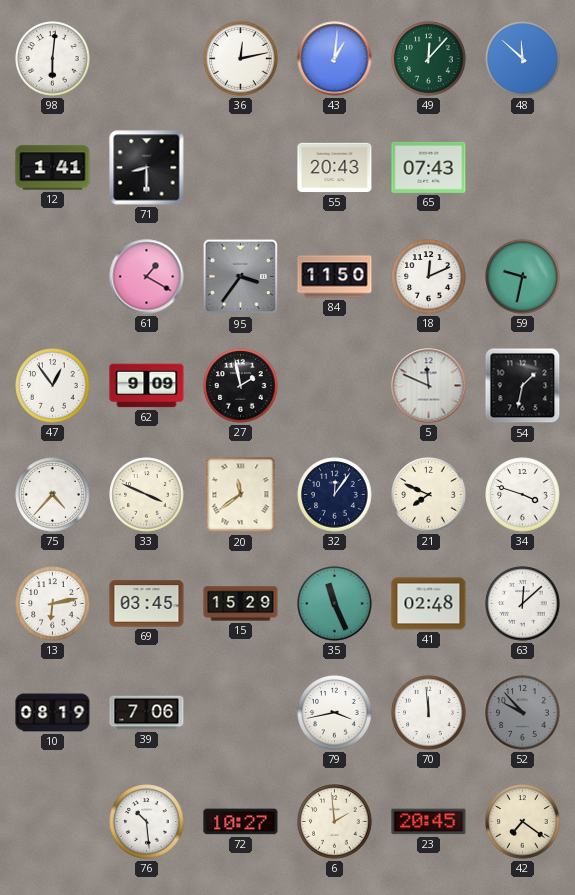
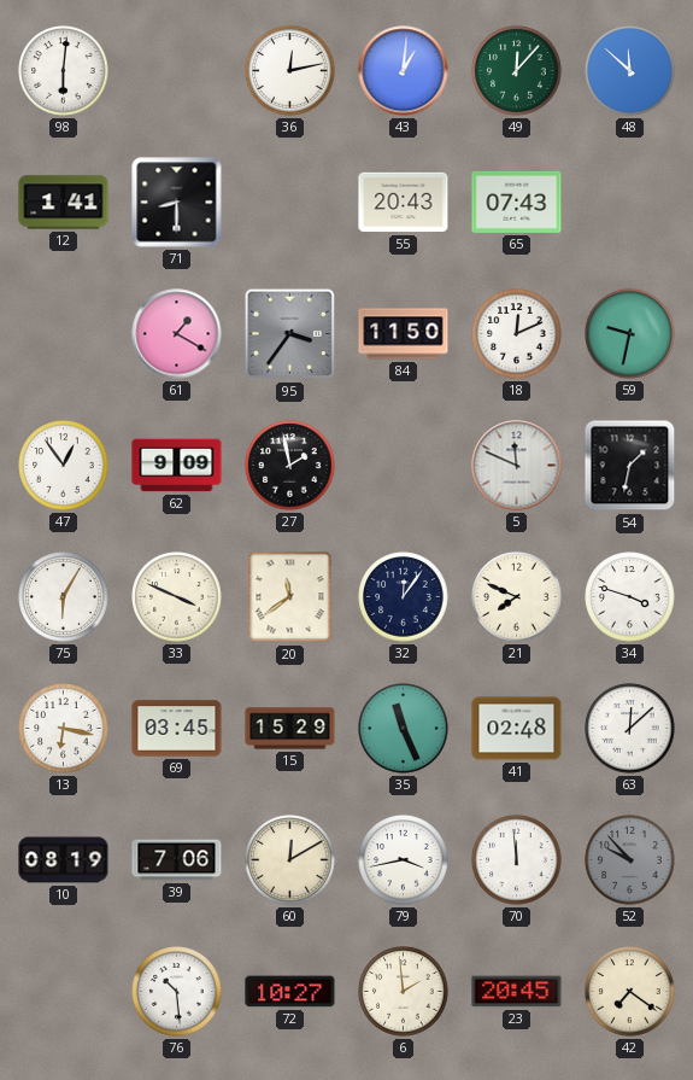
75: 4:37 -> 6:05
13: 6:13 -> 6:17
60: none -> 12:10
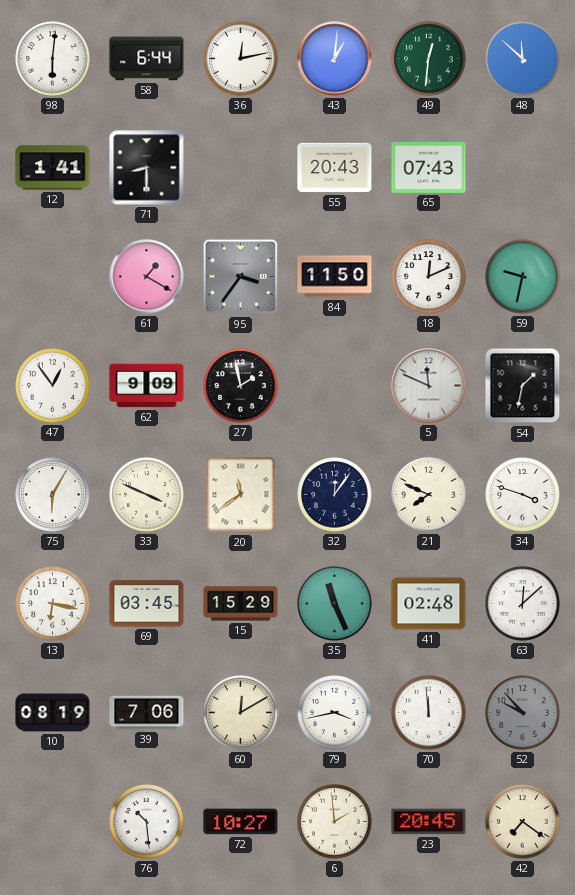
58: none -> 6:44
49: 12:07 -> 12:31
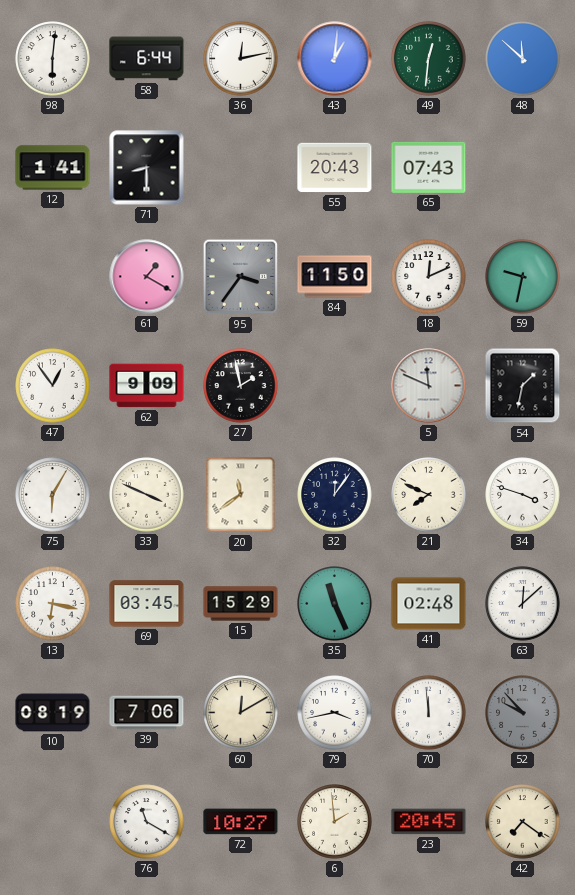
76: 10:29 -> 11:20
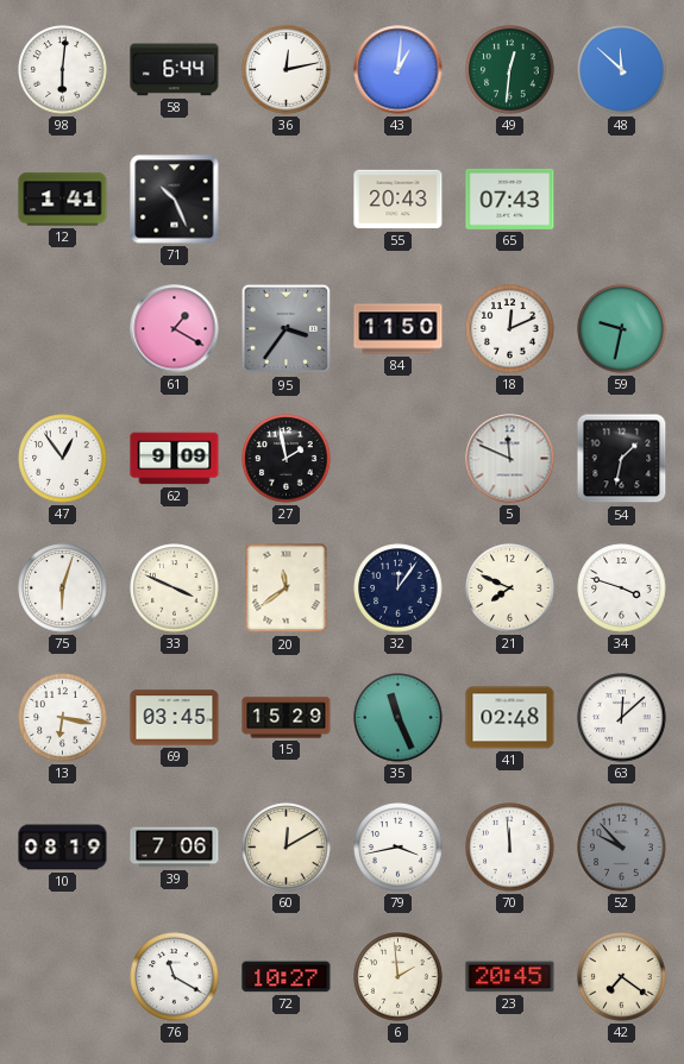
71: 8:30 -> 10:26
75: 6:05 -> 6:03
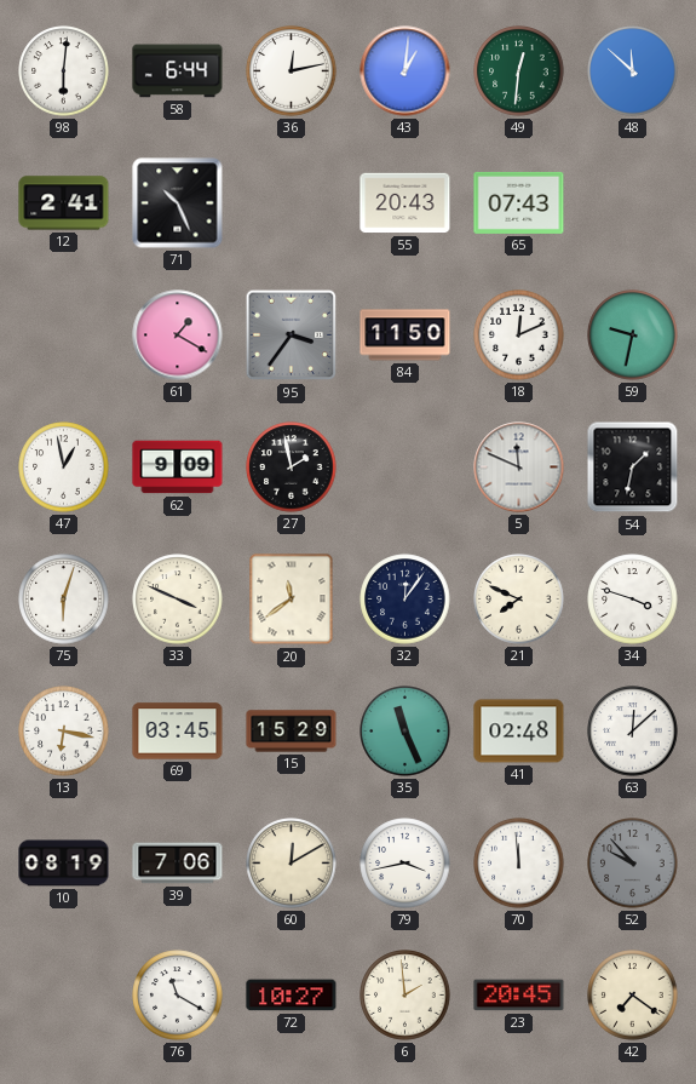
12: 1:41 -> 2:41
47: 12:54 -> 12:58
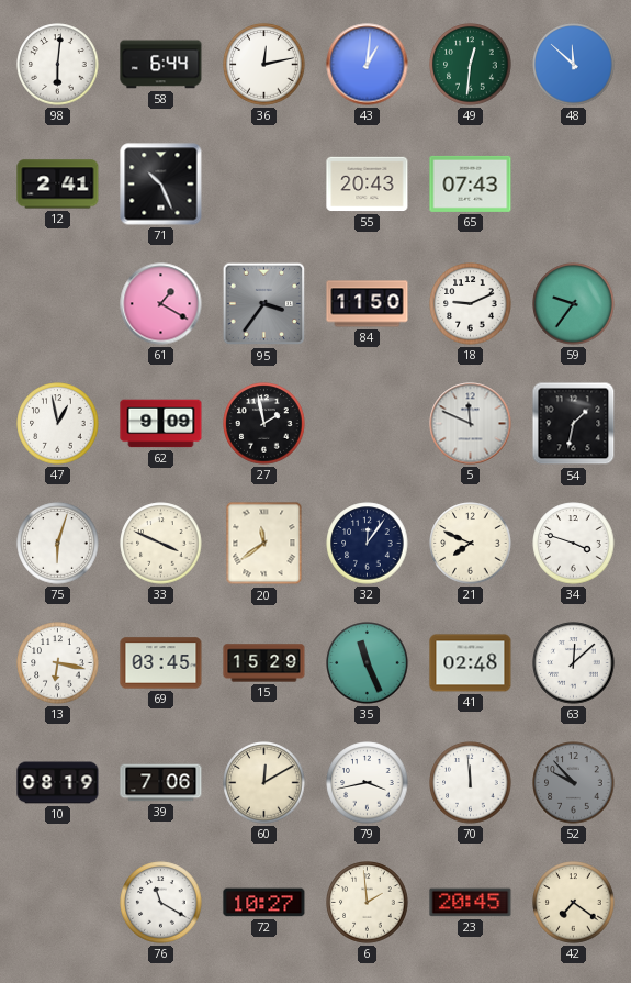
18: 12:11 -> 9:11
59: 9:32 -> 9:36
